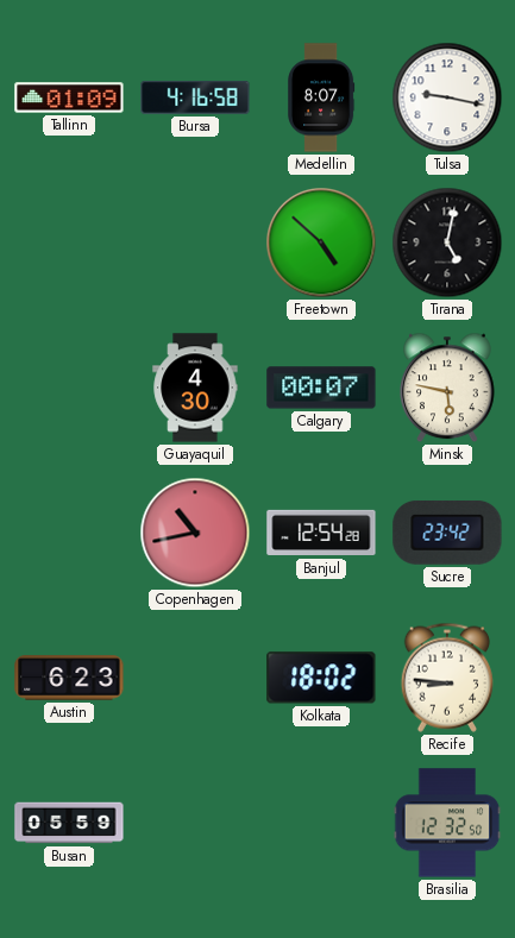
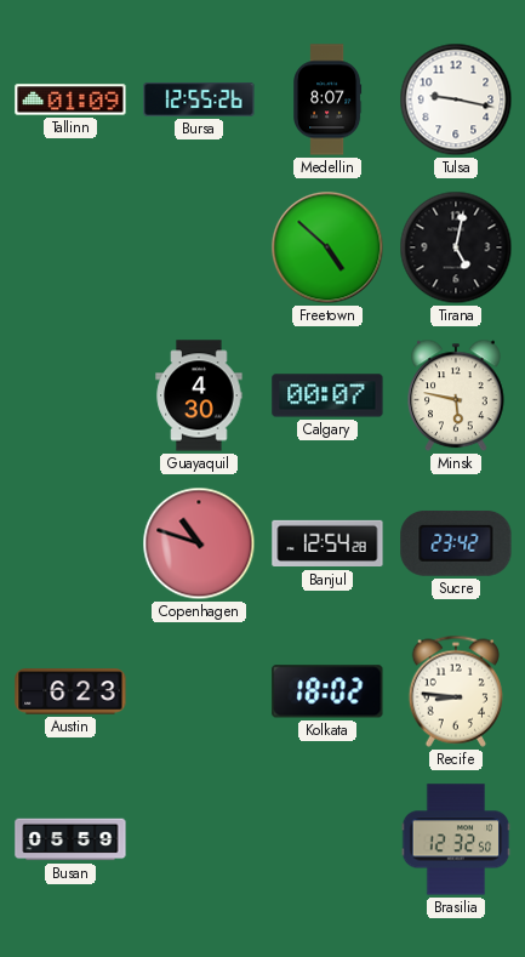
Bursa: 4:16 -> 12:55
Copenhagen: 10:43 -> 10:48
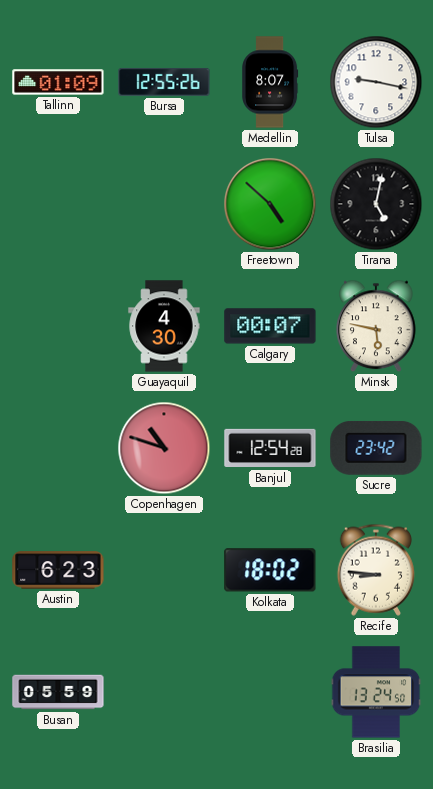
Brasilia: 12:32 -> 13:24
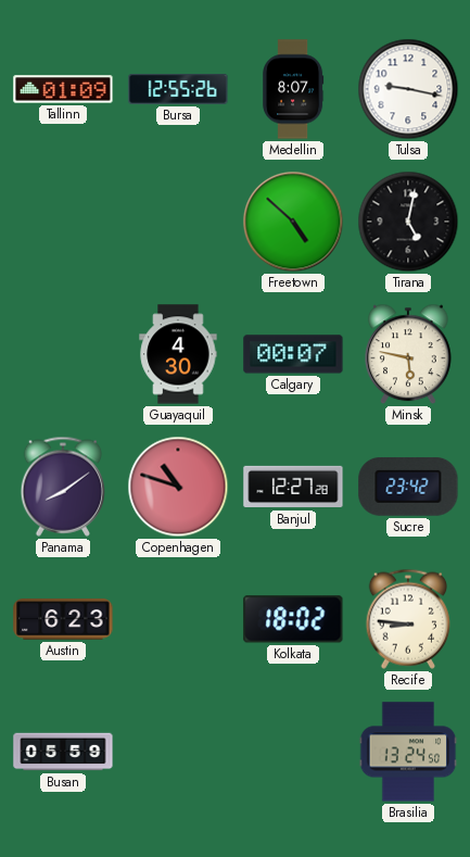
Panama: none -> 8:09
Banjul: 12:54 -> 12:27
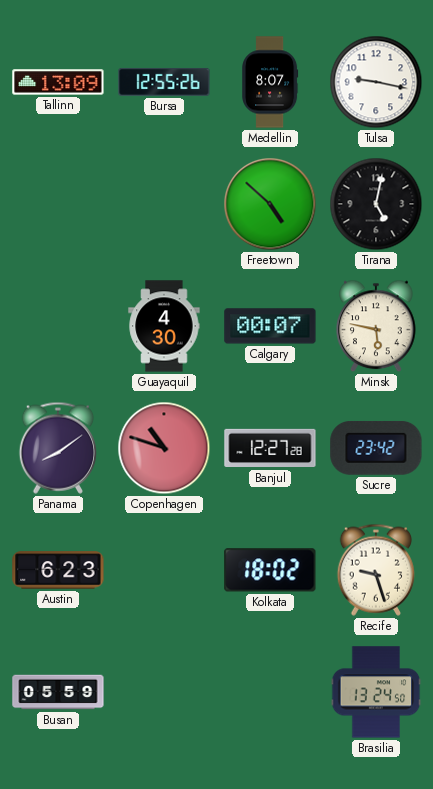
Tallinn: 01:09 -> 13:09
Recife: 8:46 -> 9:27
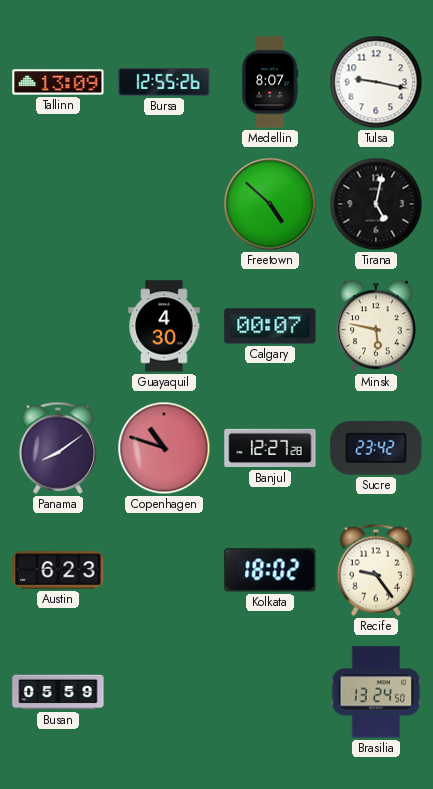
Recife: 9:27 -> 9:24
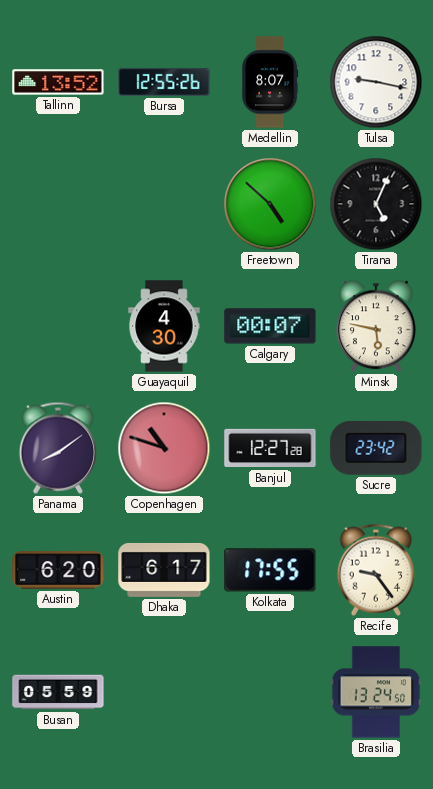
Tallinn: 13:09 -> 13:52
Tirana: 5:02 -> 5:04
Austin: 6:23 -> 6:20
Dhaka: none -> 6:17
Kolkata: 18:02 -> 17:55
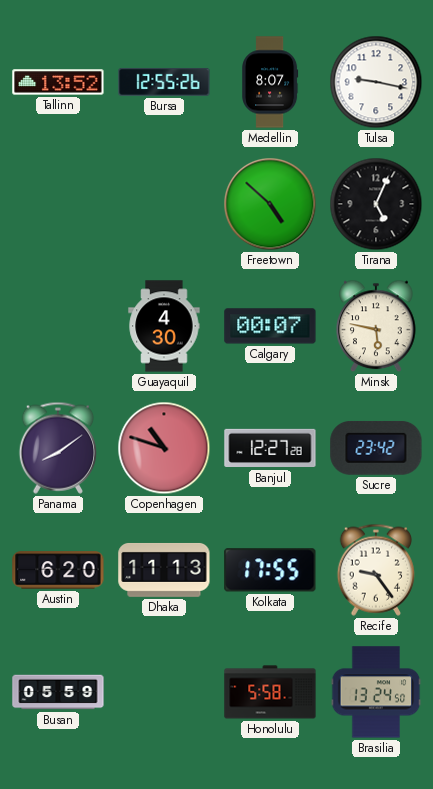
Dhaka: 6:17 -> 11:13
Honolulu: none -> 5:58
